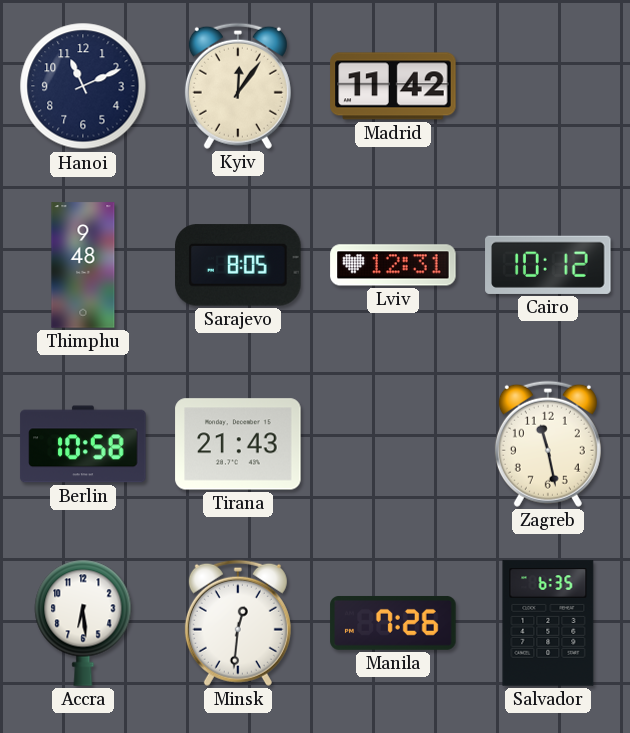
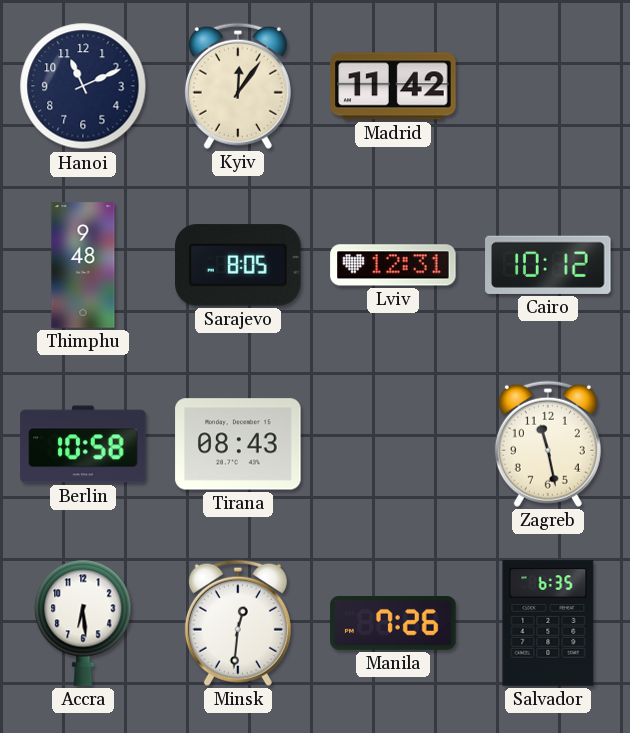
Tirana: 21:43 -> 08:43
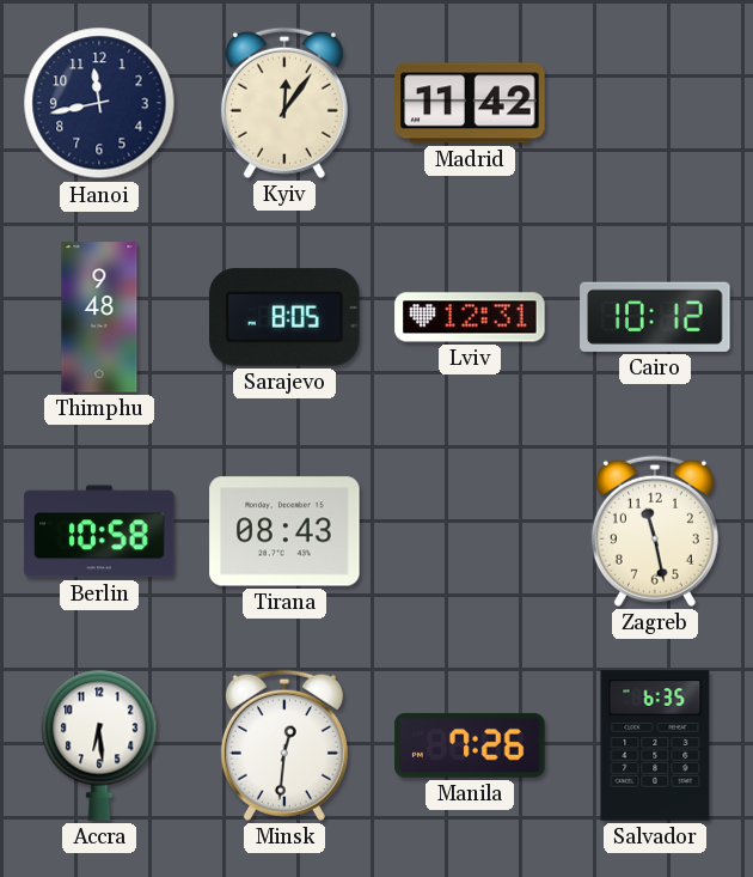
Hanoi: 11:11 -> 11:43
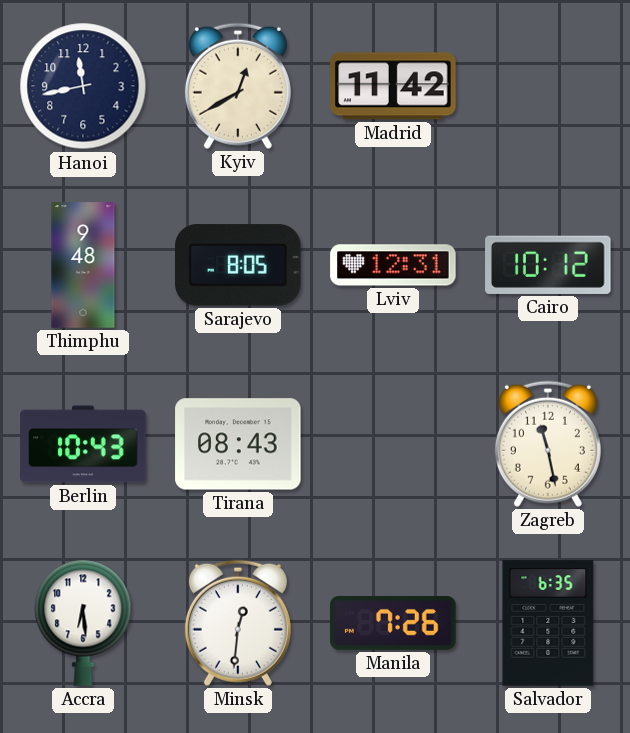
Kyiv: 12:06 -> 12:40
Berlin: 10:58 -> 10:43
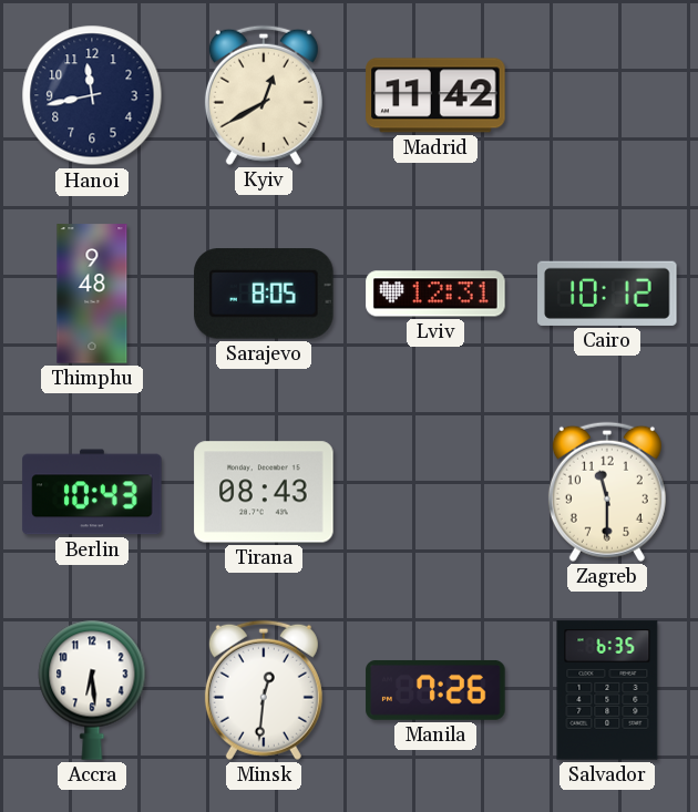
Zagreb: 11:28 -> 11:30
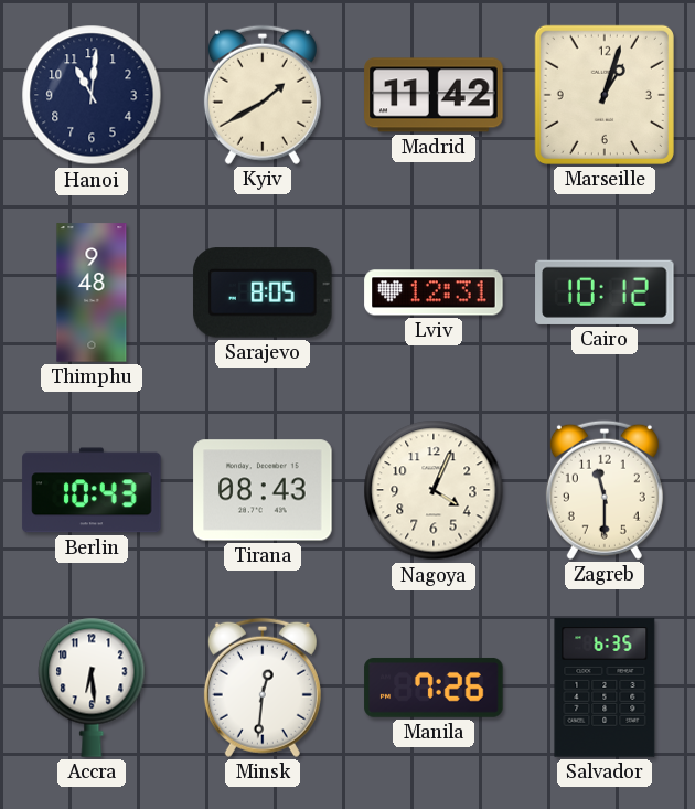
Hanoi: 11:43 -> 11:01
Kyiv: 12:40 -> 1:40
Marseille: none -> 1:03
Nagoya: none -> 4:04
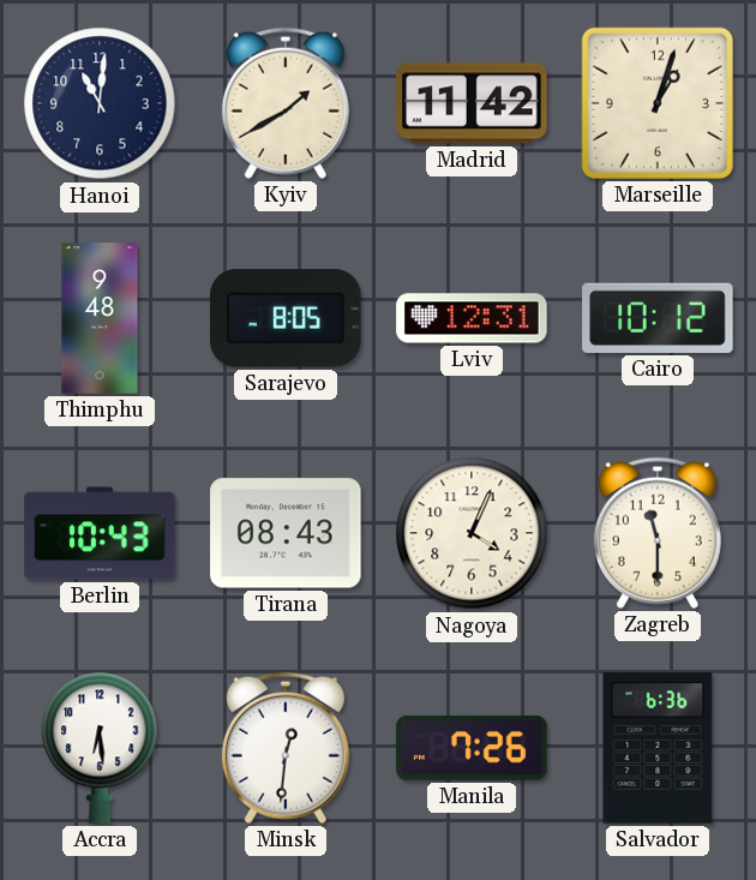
Salvador: 6:35 -> 6:36
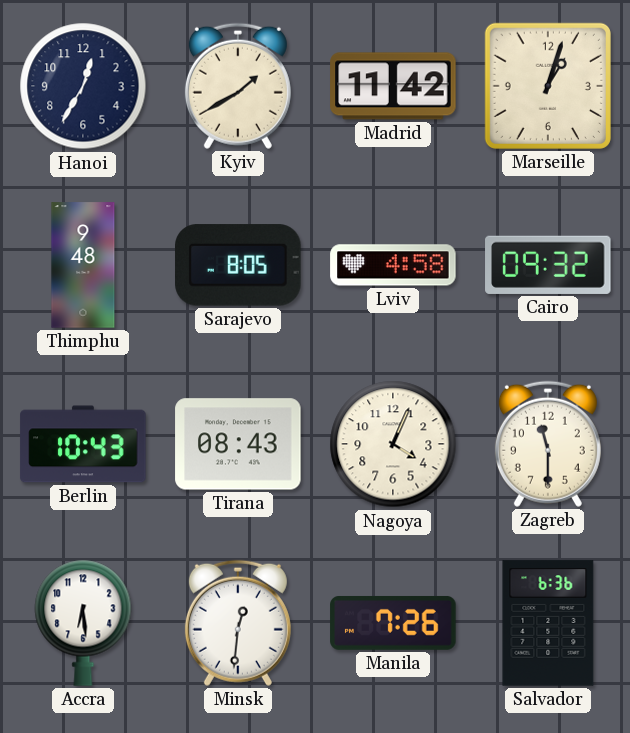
Hanoi: 11:01 -> 12:35
Lviv: 12:31 -> 4:58
Cairo: 10:12 -> 09:32
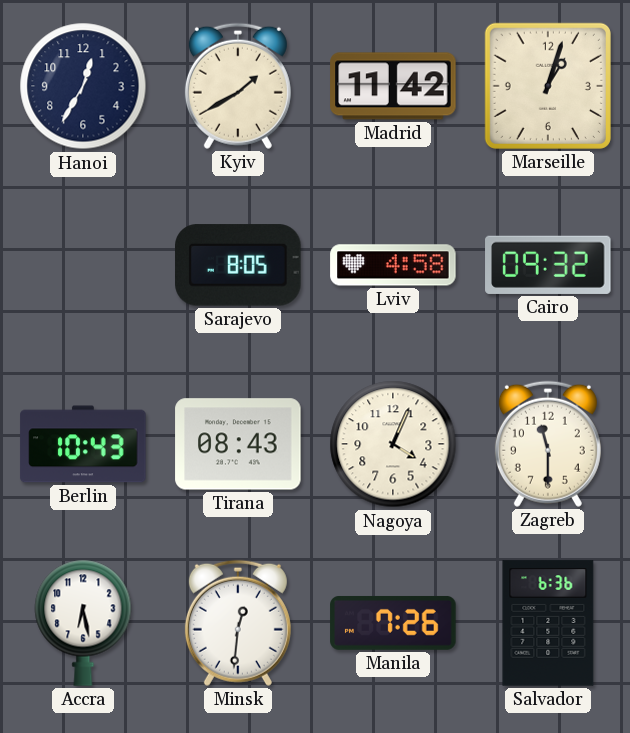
Thimphu: 9:48 -> none
Accra: 6:29 -> 6:28
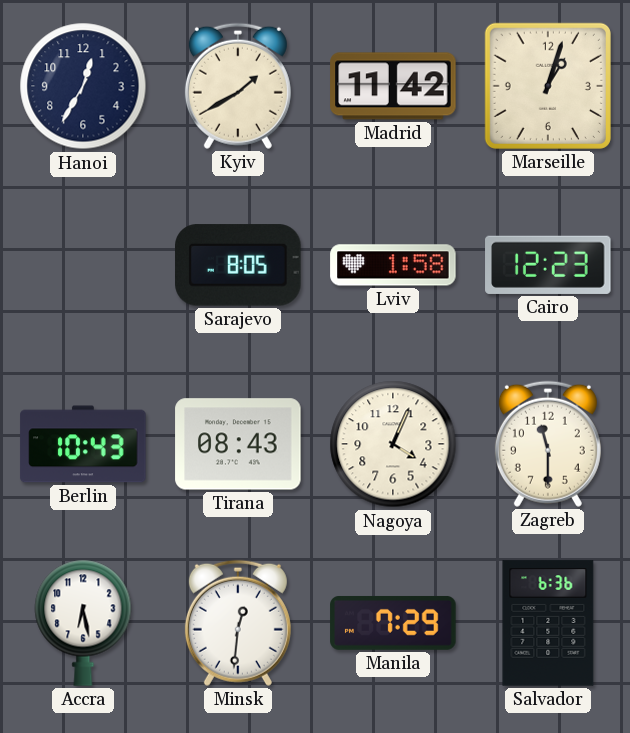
Lviv: 4:58 -> 1:58
Cairo: 09:32 -> 12:23
Manila: 7:26 -> 7:29
